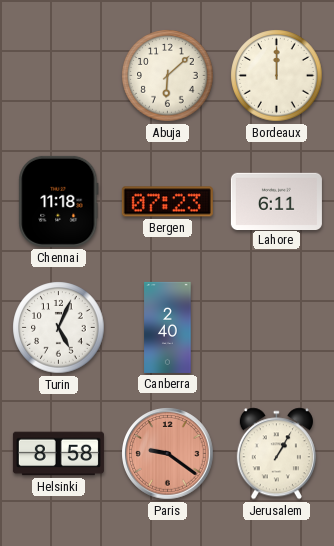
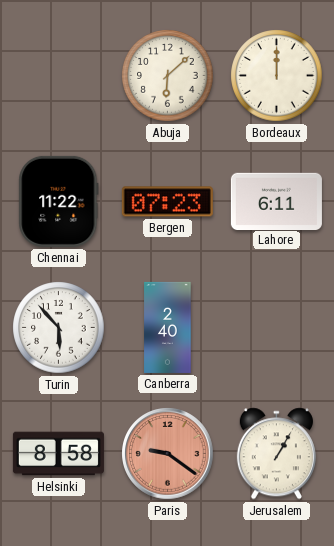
Chennai: 11:18 -> 11:22
Turin: 5:04 -> 5:53
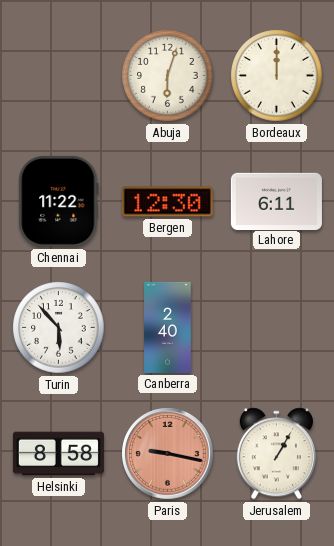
Abuja: 6:08 -> 6:03
Bergen: 07:23 -> 12:30
Paris: 9:21 -> 9:17
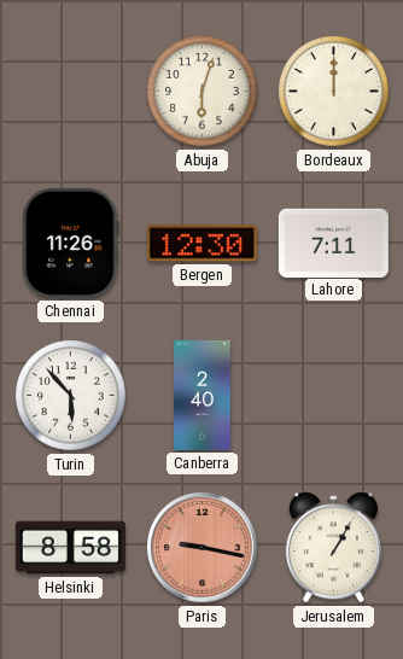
Chennai: 11:22 -> 11:26
Lahore: 6:11 -> 7:11
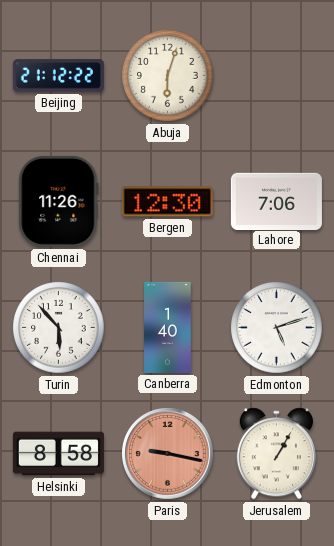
Beijing: none -> 21:12
Bordeaux: 12:00 -> none
Lahore: 7:11 -> 7:06
Canberra: 2:40 -> 1:40
Edmonton: none -> 5:12
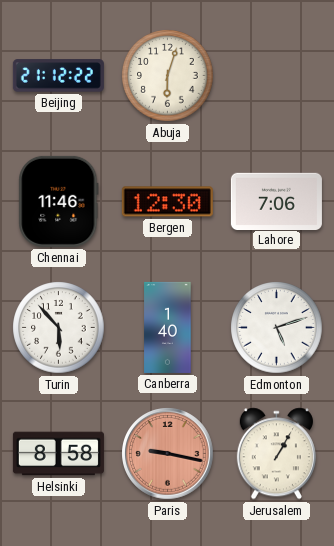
Chennai: 11:26 -> 11:46
